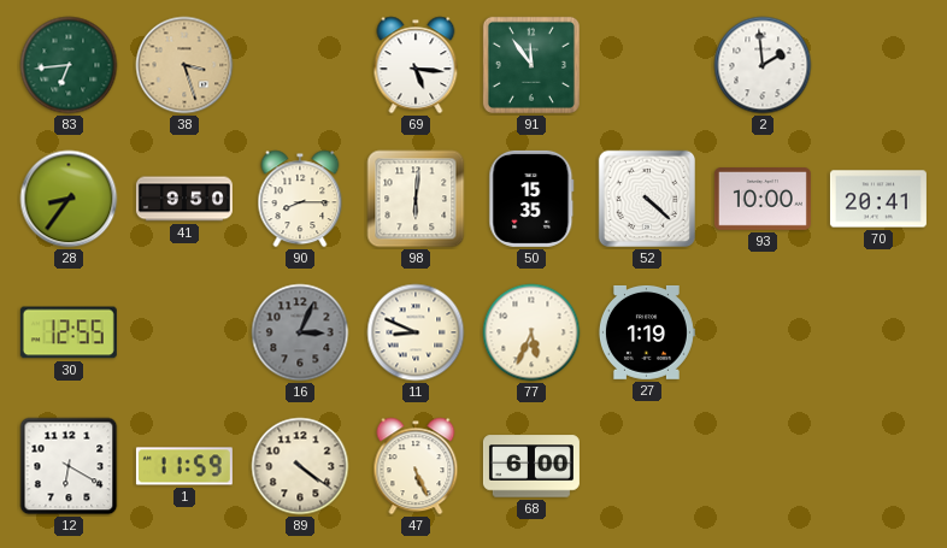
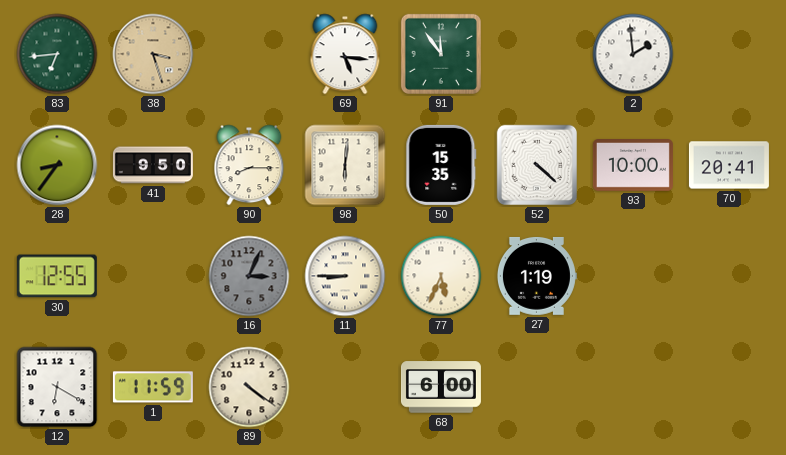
11: 8:49 -> 8:45
47: 5:26 -> none
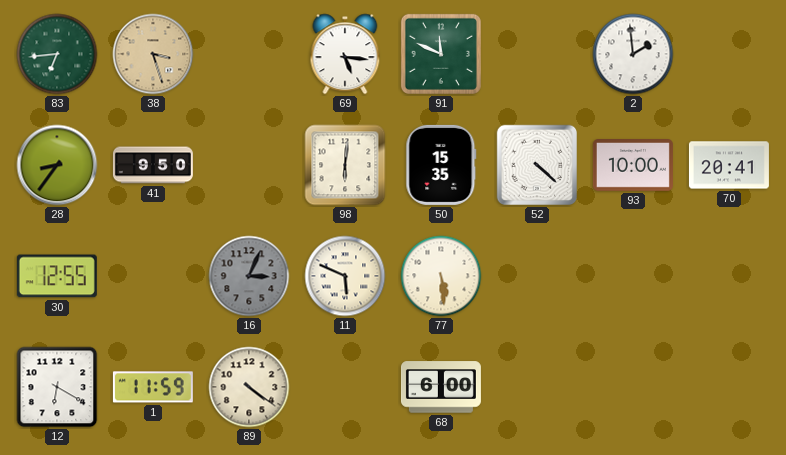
91: 11:54 -> 11:49
90: 8:15 -> none
11: 8:45 -> 5:49
77: 5:34 -> 5:29
27: 1:19 -> none
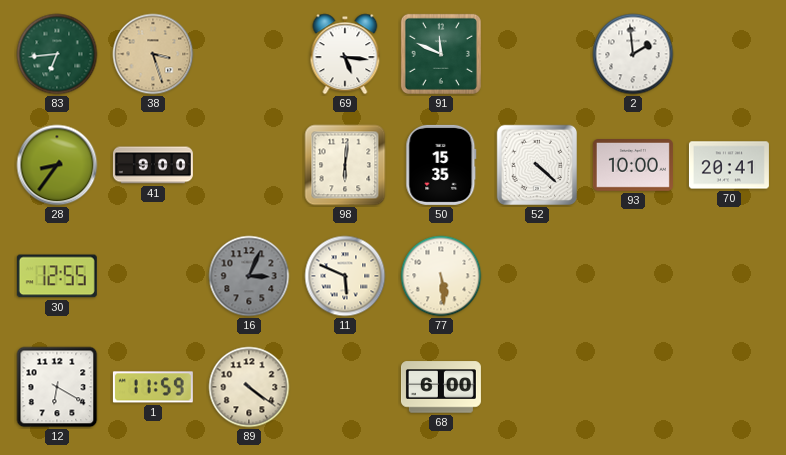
41: 9:50 -> 9:00
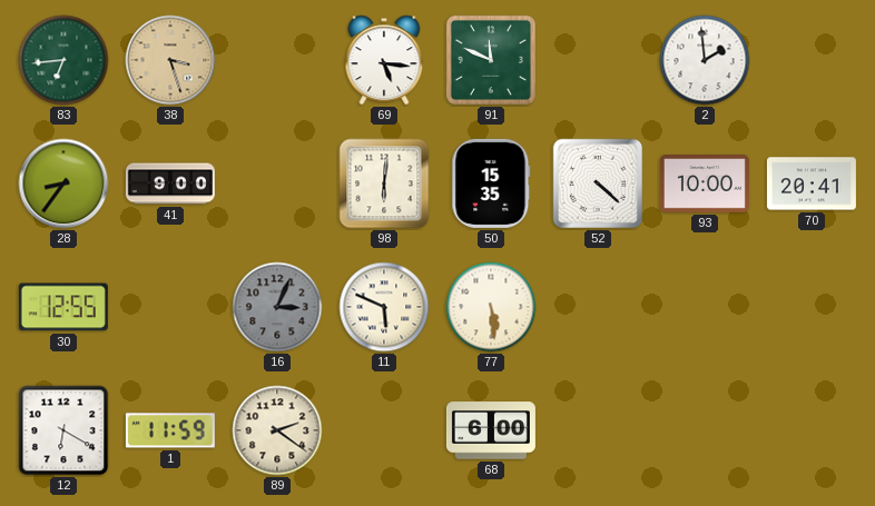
89: 4:21 -> 2:21
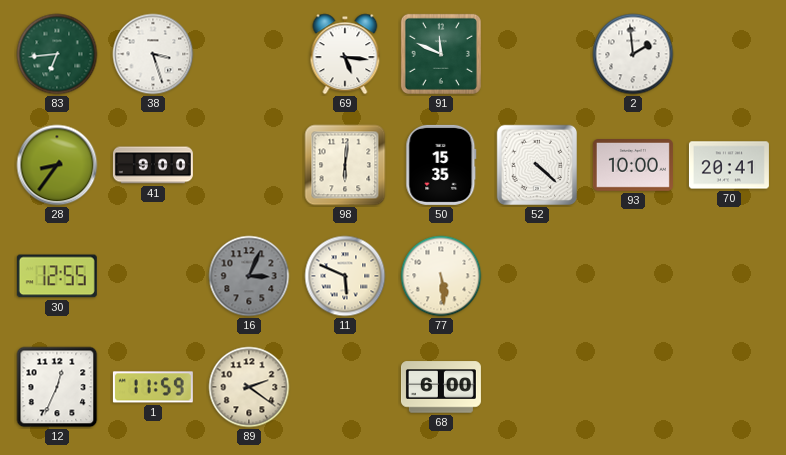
38 dial: champagne -> white
12: 6:20 -> 12:34
